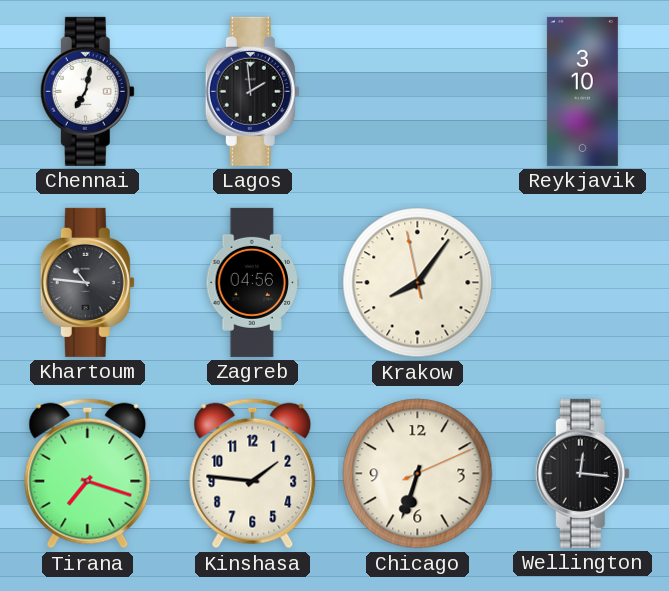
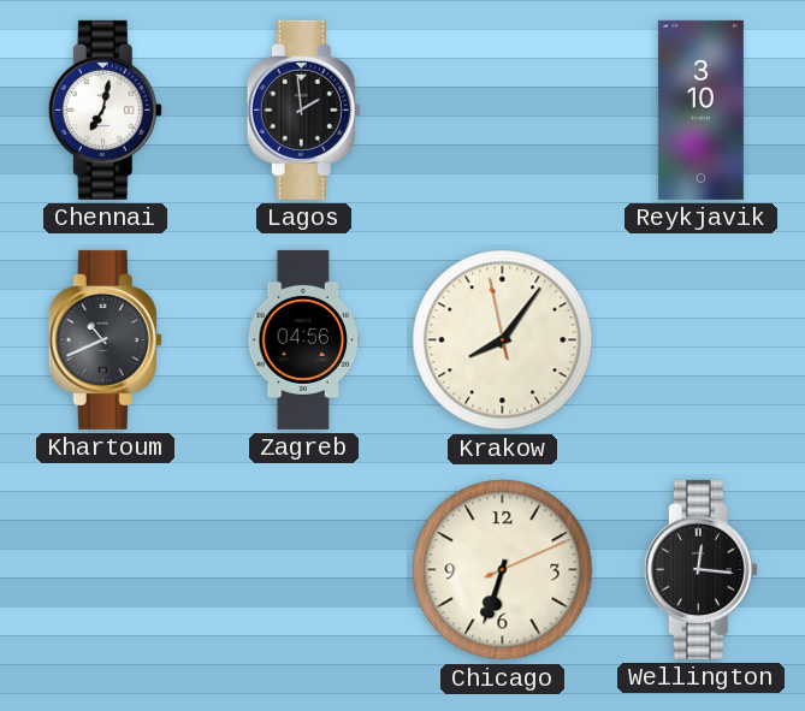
Khartoum: 10:46 -> 10:41
Tirana: 7:18 -> none
Kinshasa: 1:46 -> none
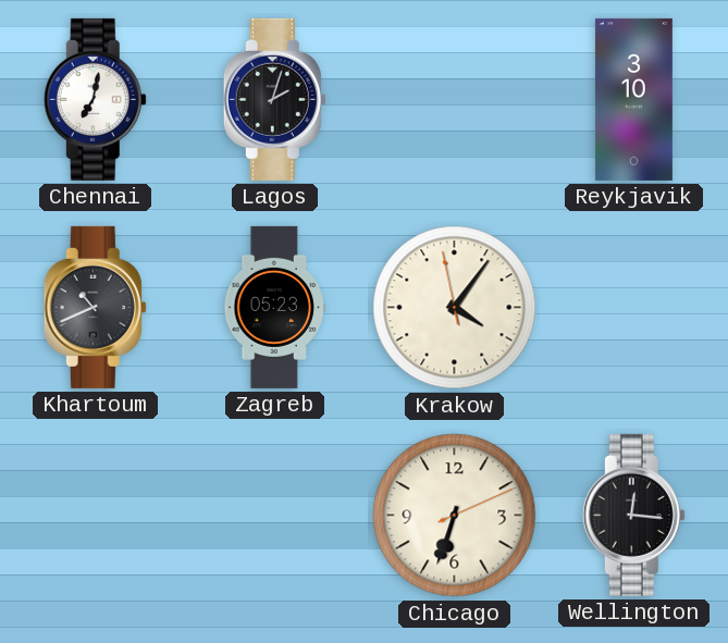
Lagos: 1:59 -> 2:03
Zagreb: 04:56 -> 05:23
Krakow: 8:05 -> 4:05
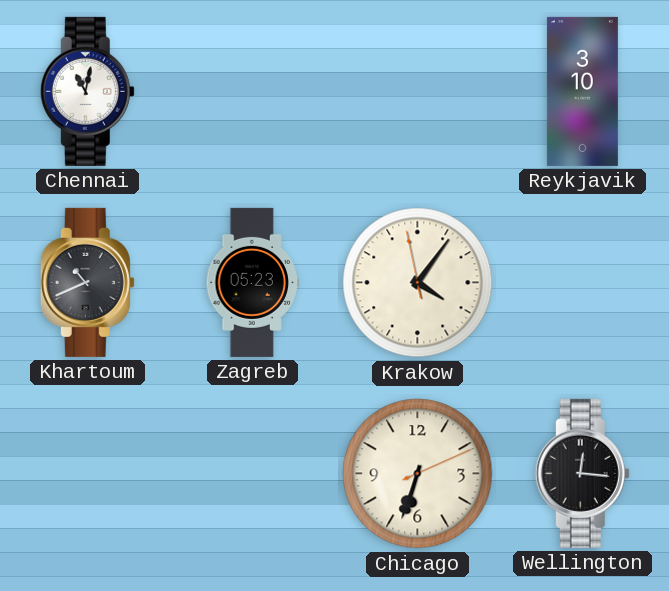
Chennai: 7:02 -> 11:02
Lagos: 2:03 -> none
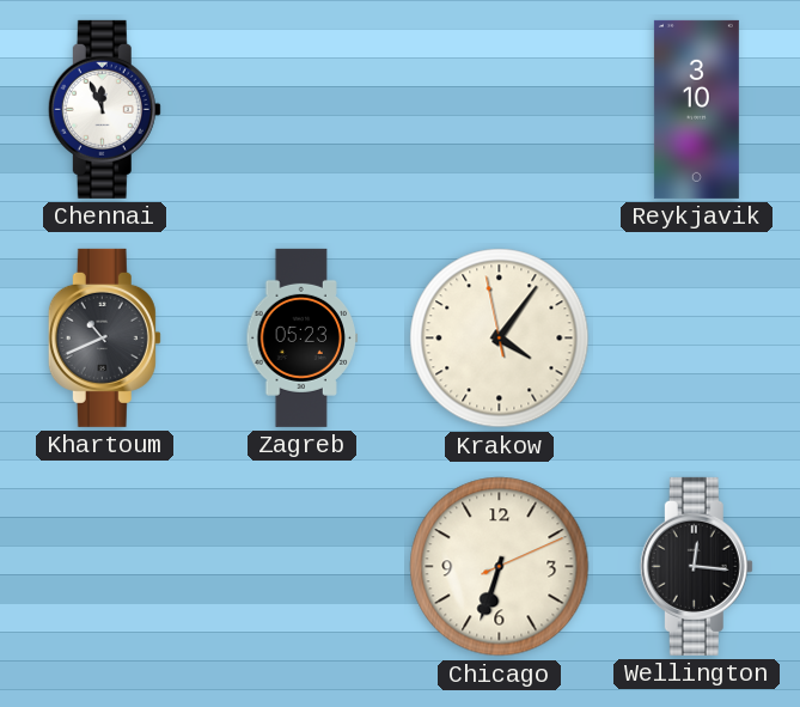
Chennai: 11:02 -> 11:56
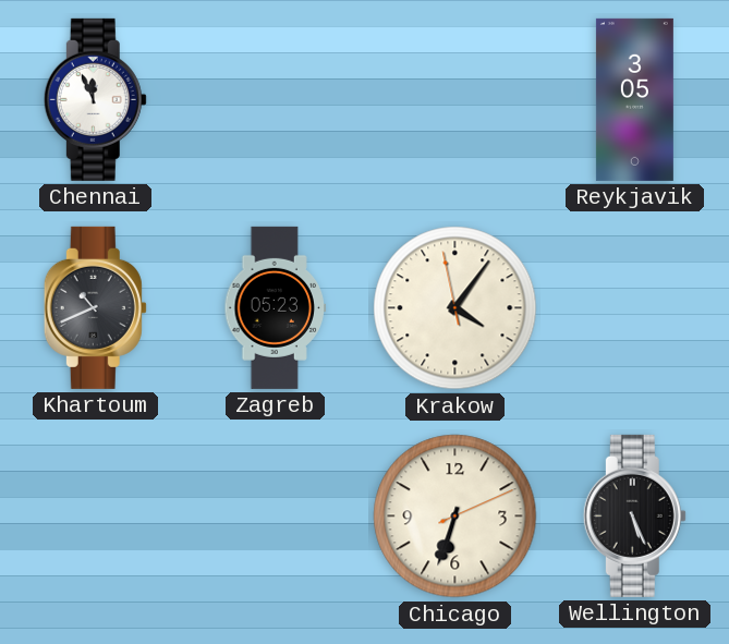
Reykjavik: 3:10 -> 3:05
Wellington: 12:16 -> 5:26
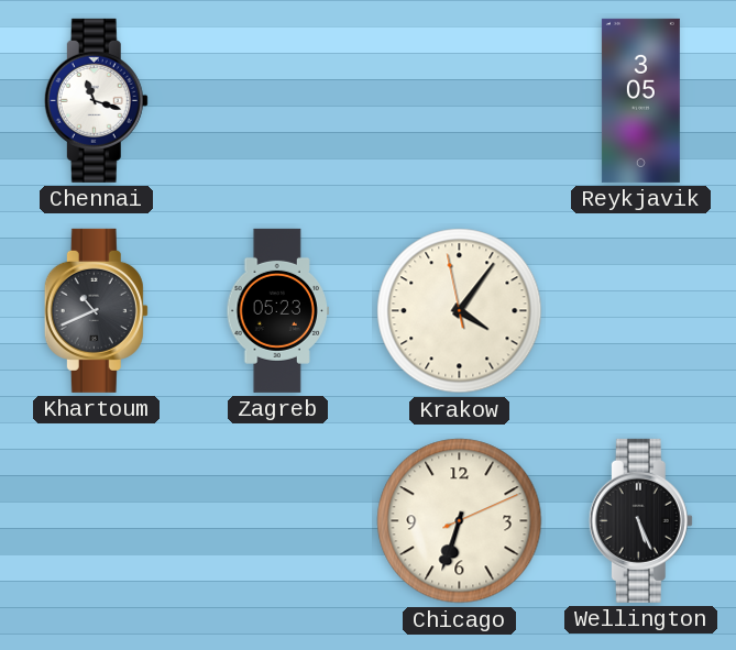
Chennai: 11:56 -> 11:18
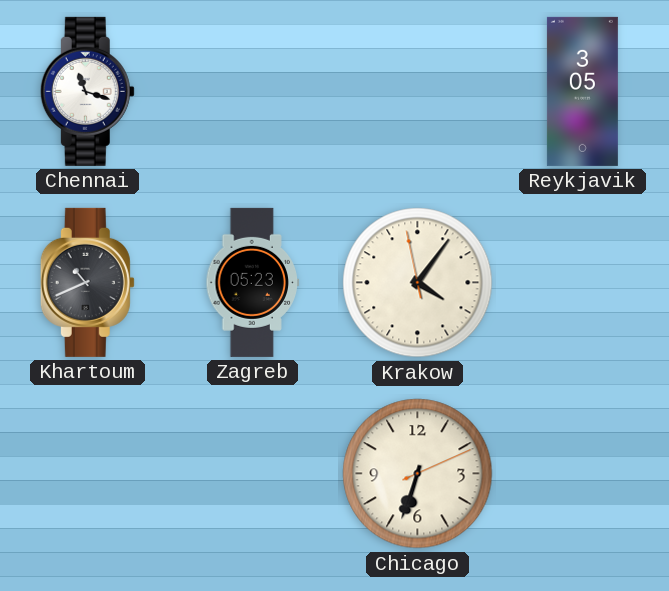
Wellington: 5:26 -> none
